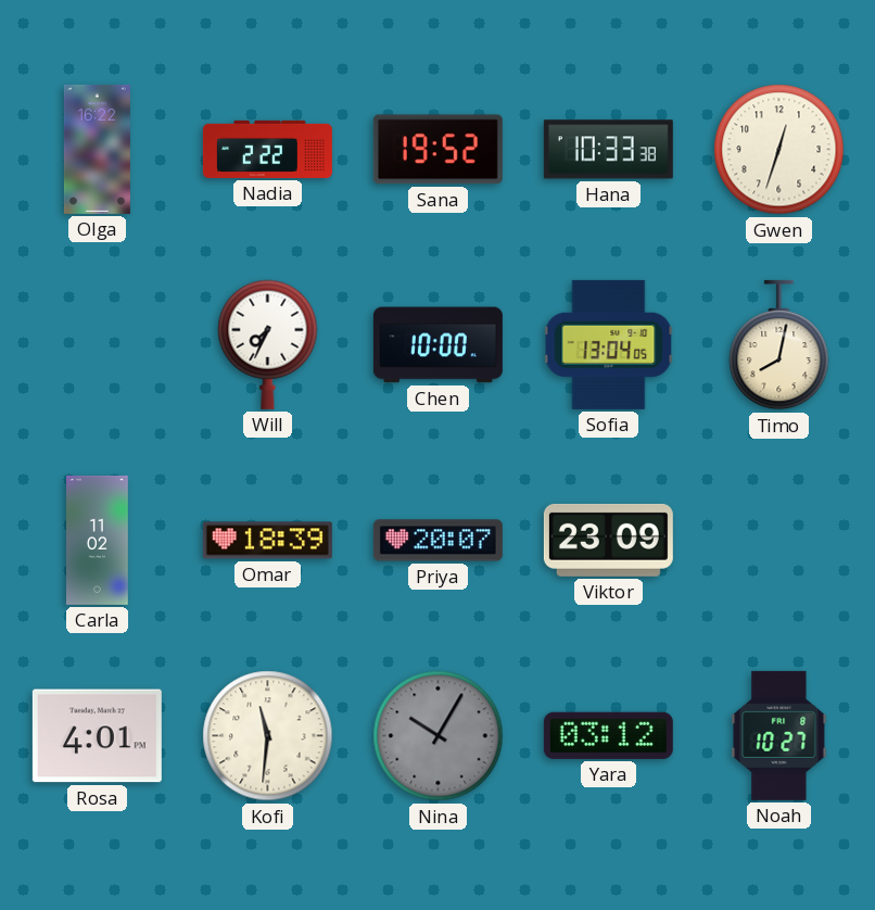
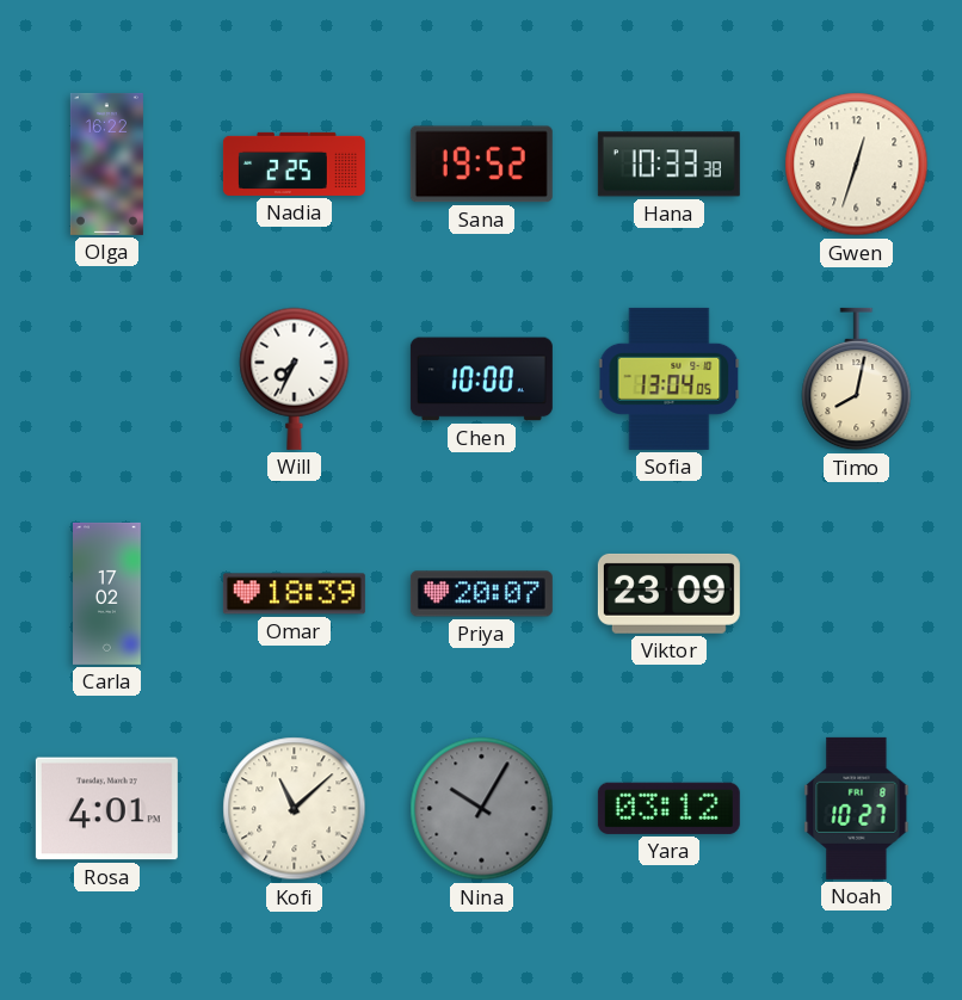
Nadia: 2:22 -> 2:25
Carla: 11:02 -> 17:02
Kofi: 11:31 -> 11:08
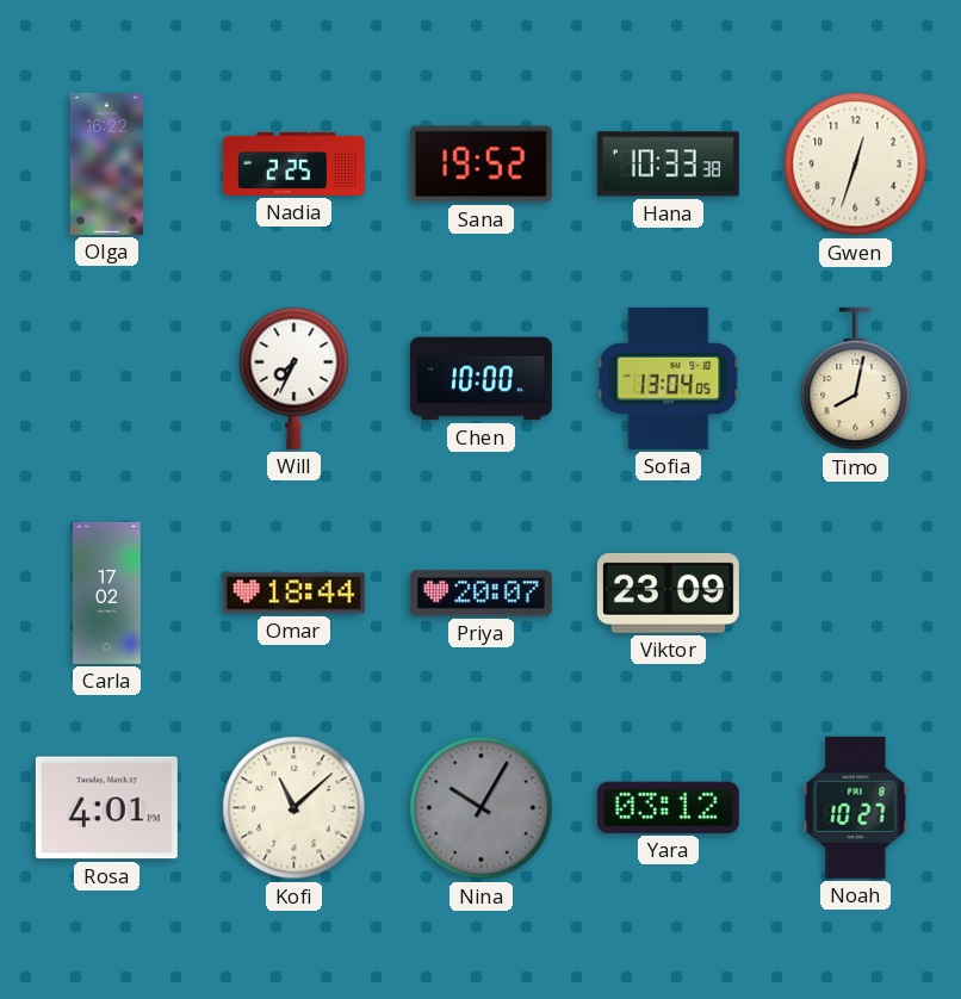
Omar: 18:39 -> 18:44
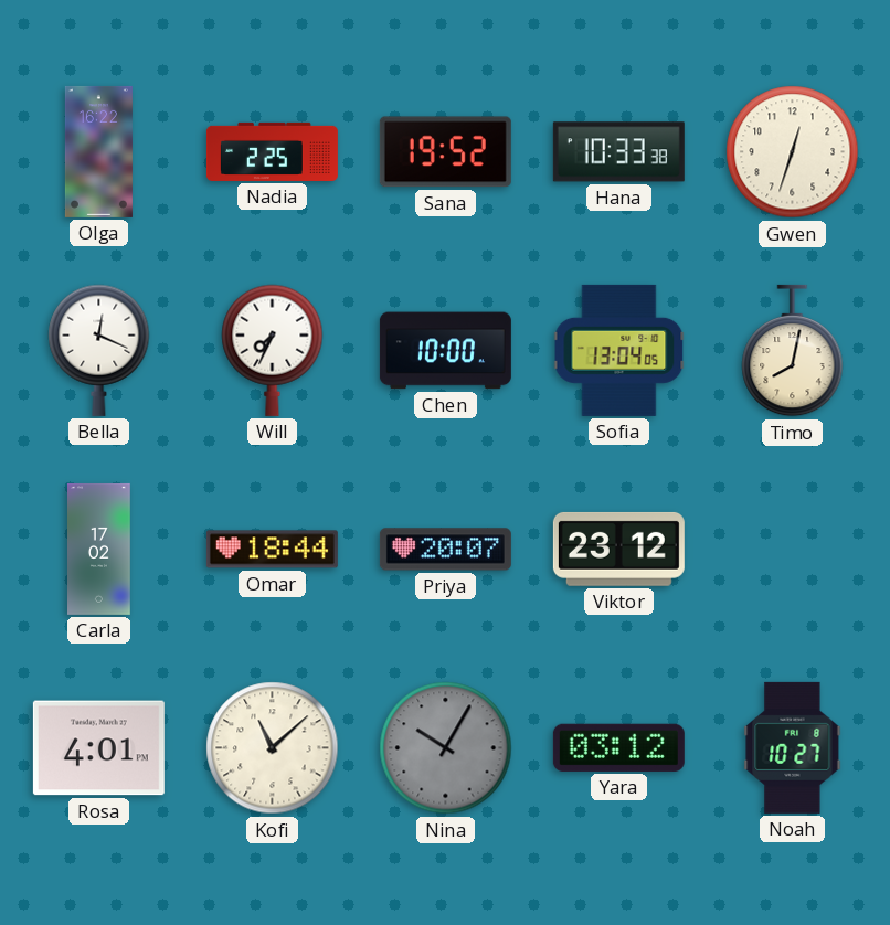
Bella: none -> 12:19
Viktor: 23:09 -> 23:12
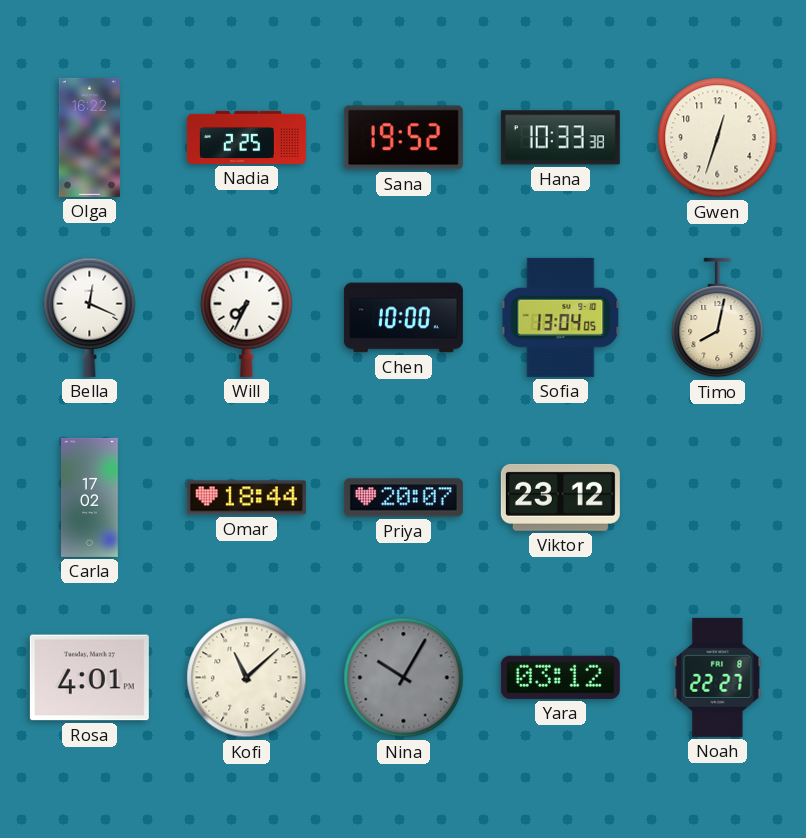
Noah: 10:27 -> 22:27
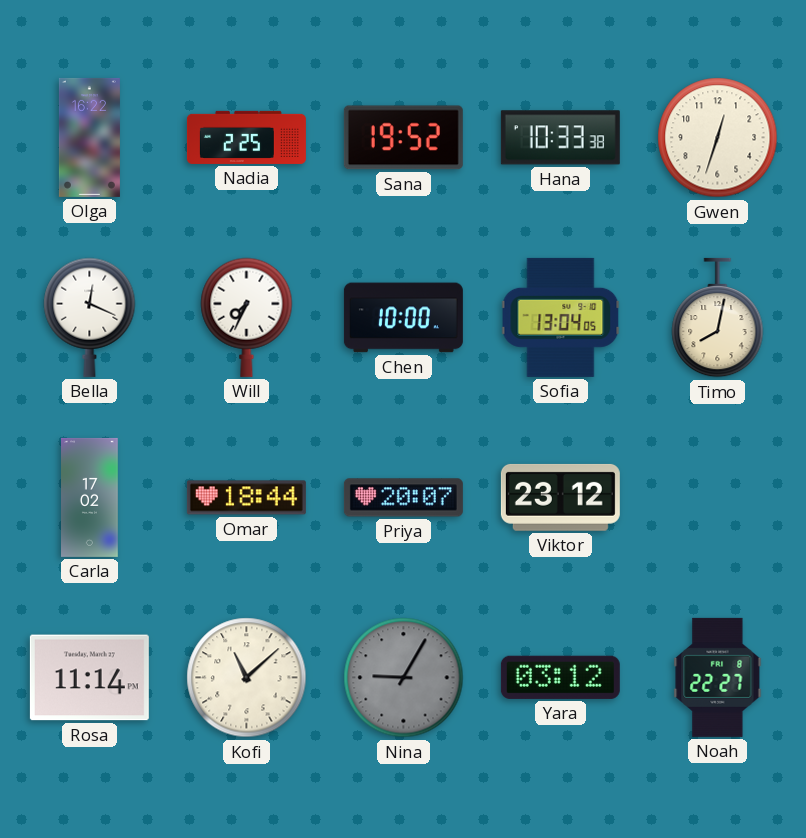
Rosa: 4:01 -> 11:14
Nina: 10:05 -> 9:05
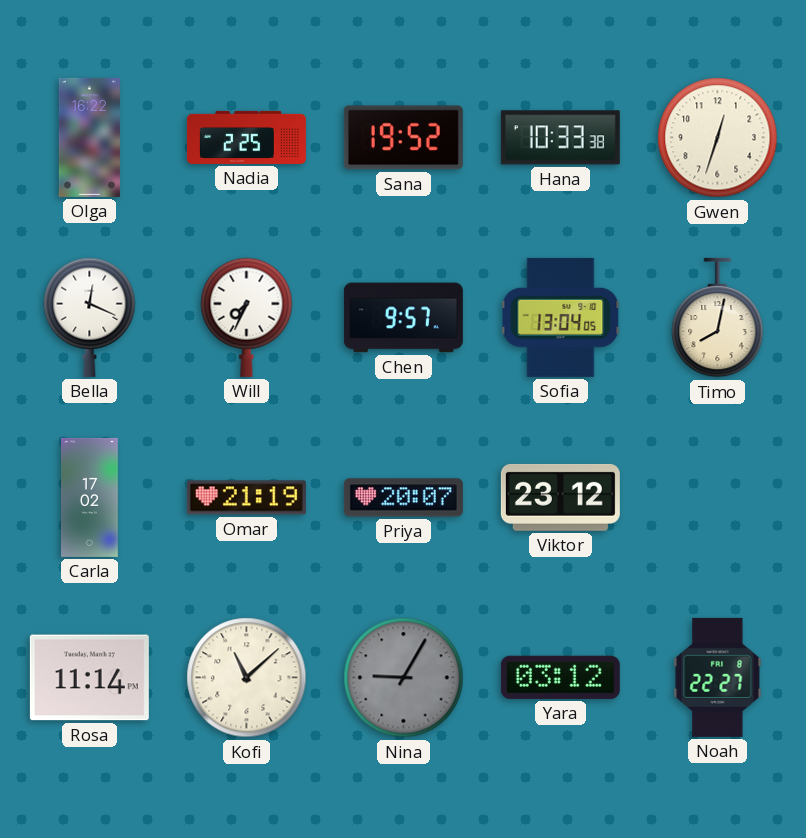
Chen: 10:00 -> 9:57
Omar: 18:44 -> 21:19
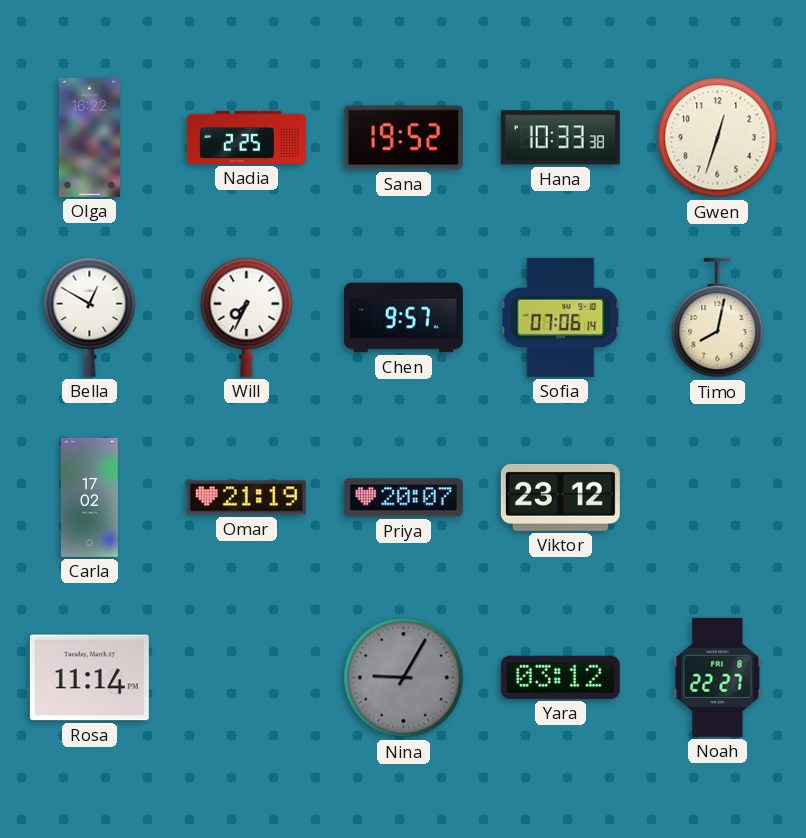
Bella: 12:19 -> 12:50
Sofia: 13:04 -> 07:06
Kofi: 11:08 -> none
